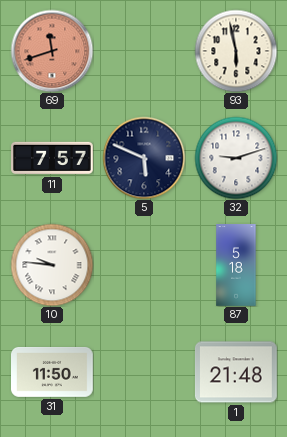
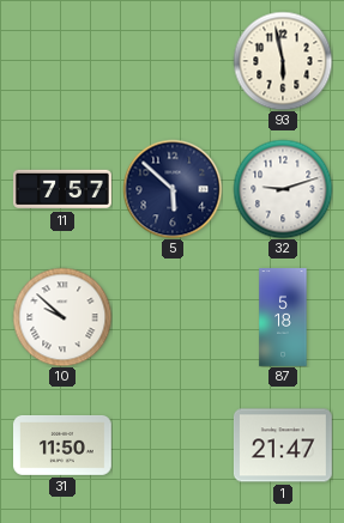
69: 11:42 -> none
5: 5:49 -> 5:52
10: 9:46 -> 9:52
1: 21:48 -> 21:47
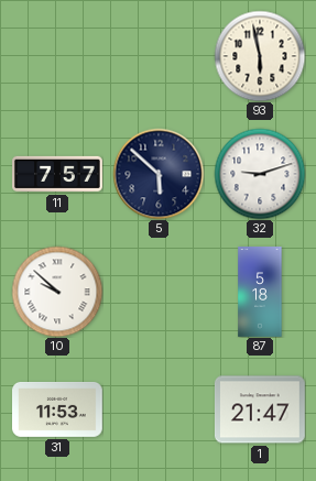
31: 11:50 -> 11:53
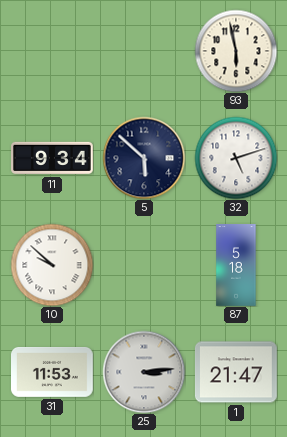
11: 7:57 -> 9:34
32: 9:12 -> 5:12
25: none -> 3:14
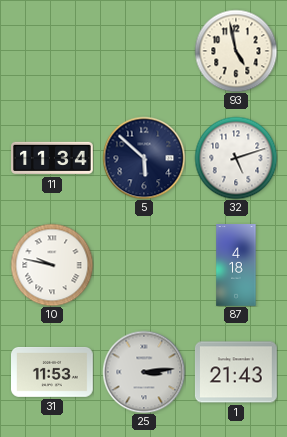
93: 5:58 -> 4:58
11: 9:34 -> 11:34
10: 9:52 -> 9:47
87: 5:18 -> 4:18
1: 21:47 -> 21:43
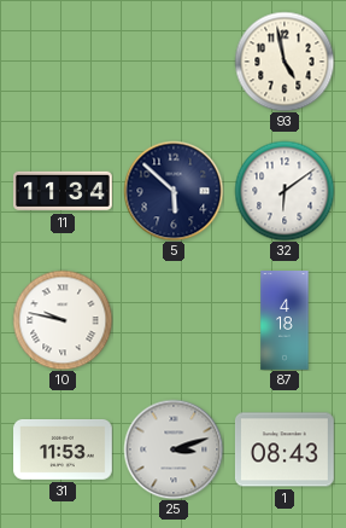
32: 5:12 -> 6:09
25: 3:14 -> 3:12
1: 21:43 -> 08:43
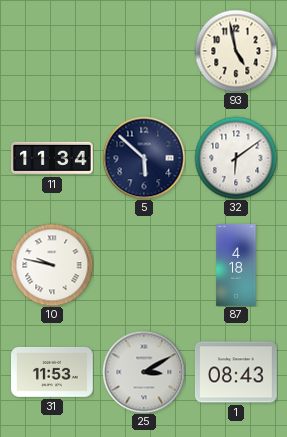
25: 3:12 -> 3:10
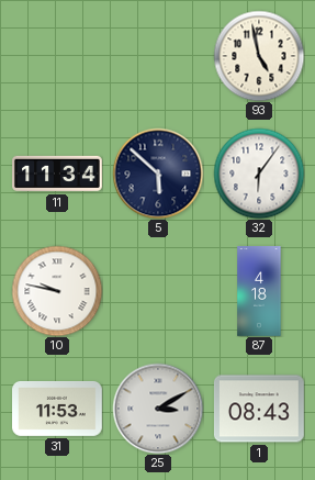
32: 6:09 -> 6:06
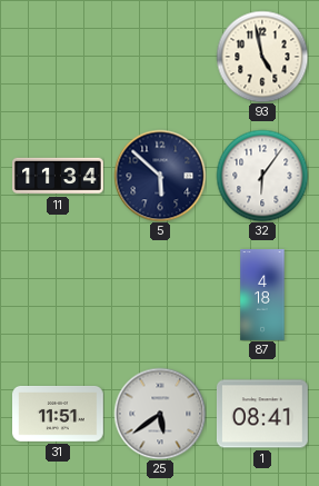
10: 9:47 -> none
31: 11:53 -> 11:51
25: 3:10 -> 5:39
1: 08:43 -> 08:41
